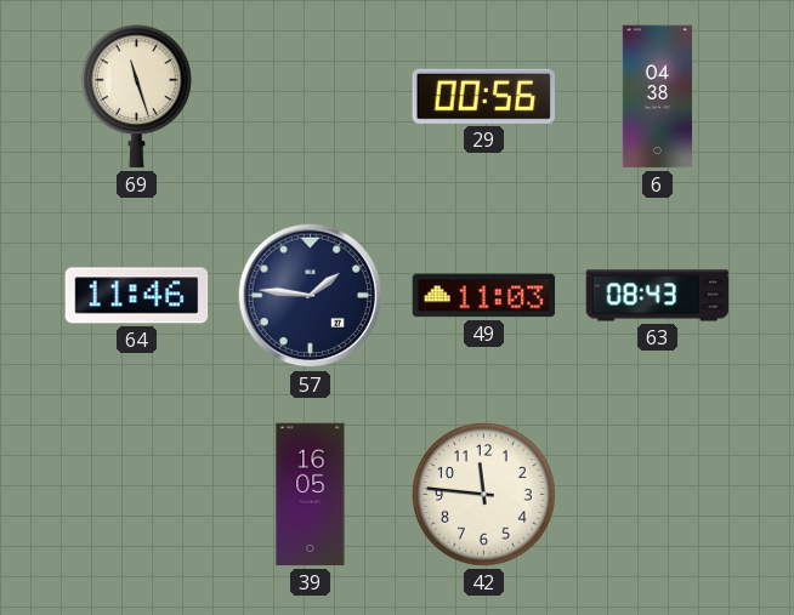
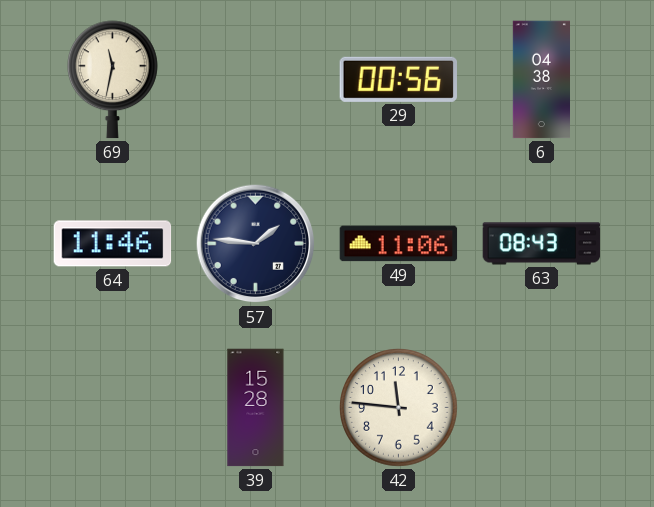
69: 11:27 -> 11:32
49: 11:03 -> 11:06
39: 16:05 -> 15:28
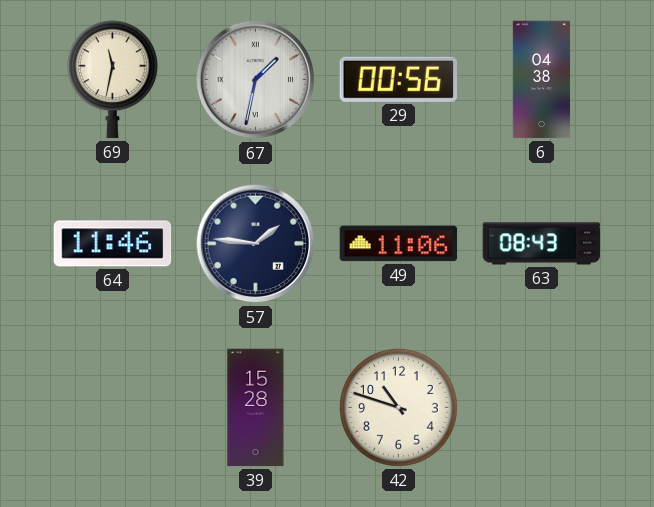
67: none -> 1:32
42: 11:46 -> 10:48
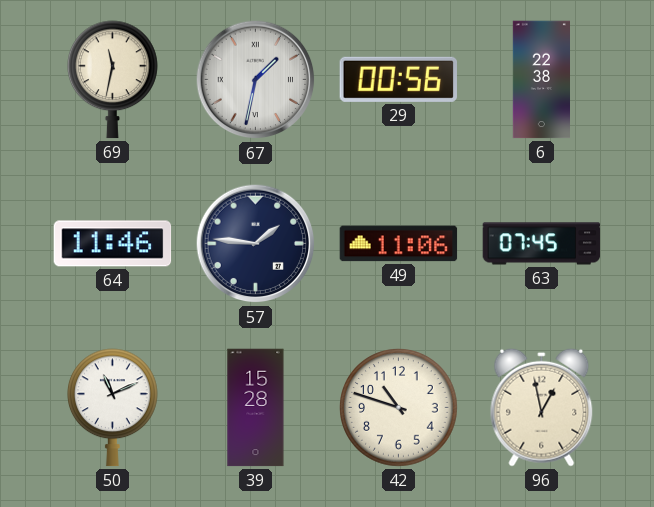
6: 04:38 -> 22:38
63: 08:43 -> 07:45
50: none -> 11:11
96: none -> 12:58
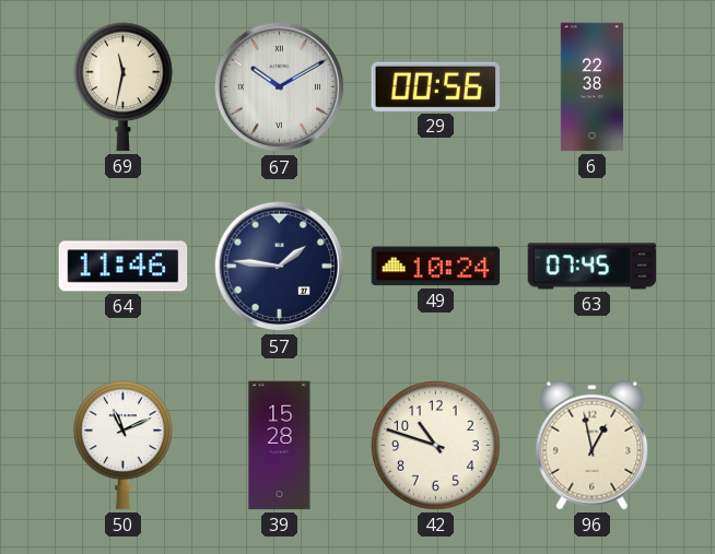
67: 1:32 -> 10:10
49: 11:06 -> 10:24
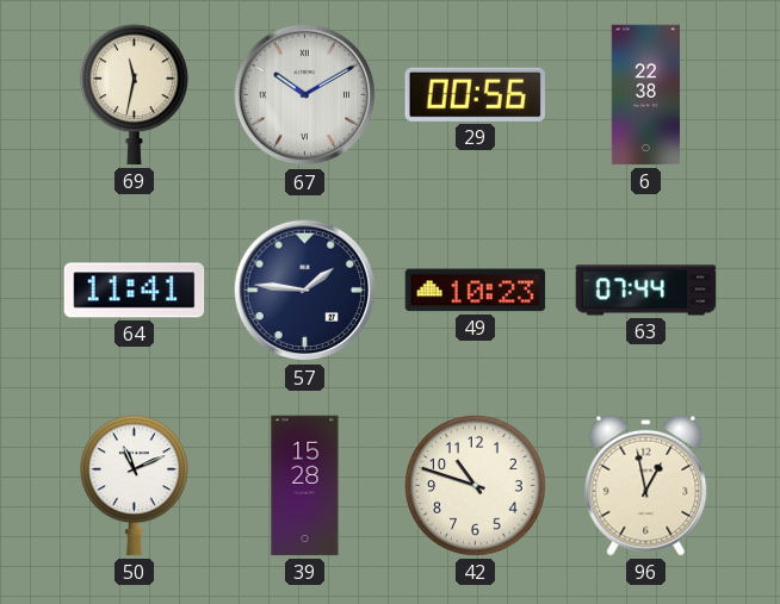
64: 11:46 -> 11:41
49: 10:24 -> 10:23
63: 07:45 -> 07:44
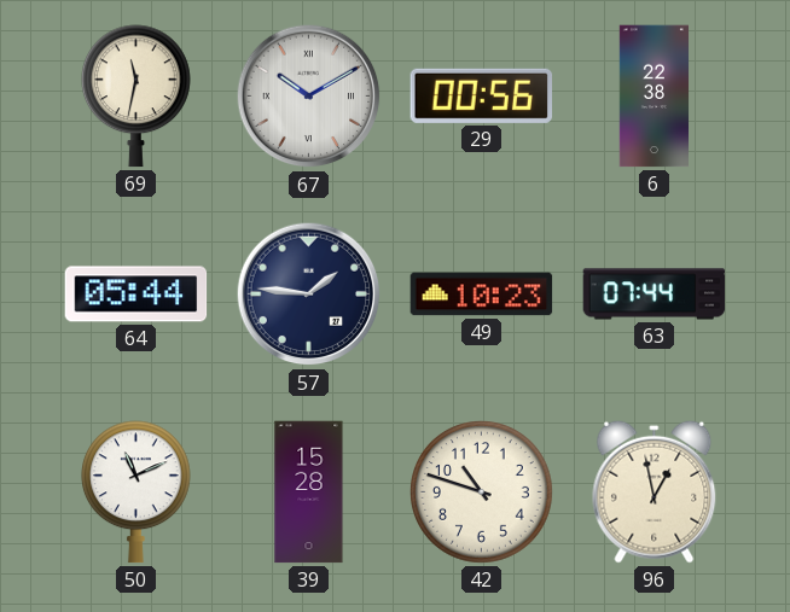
64: 11:41 -> 05:44
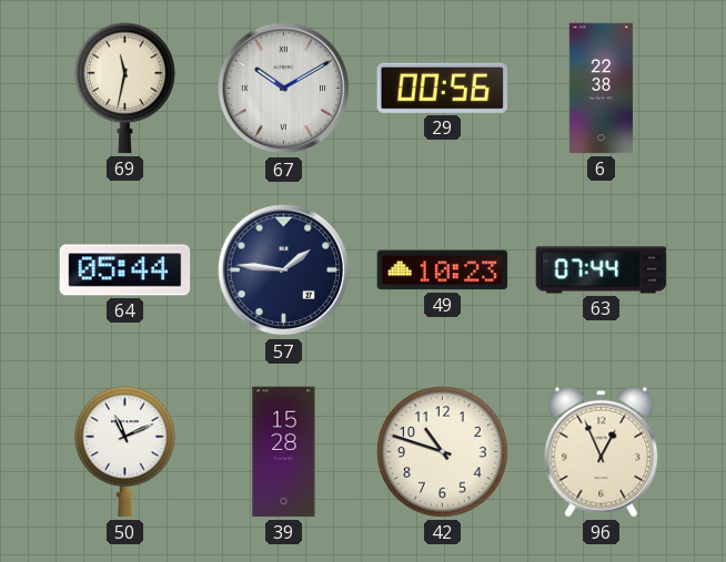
96: 12:58 -> 12:56
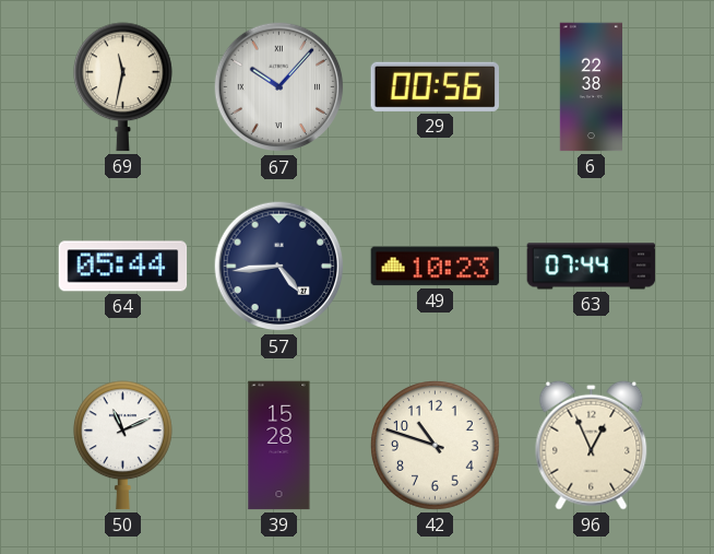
67: 10:10 -> 10:07
57: 1:46 -> 4:44
